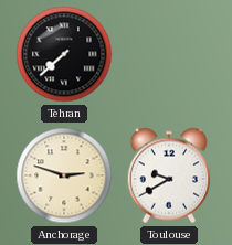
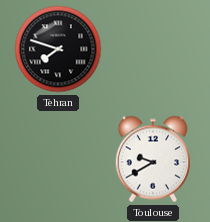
Tehran: 7:38 -> 7:48
Anchorage: 2:48 -> none
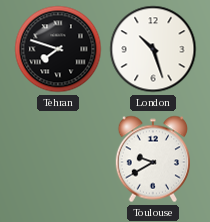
London: none -> 10:27
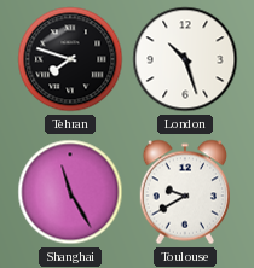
Shanghai: none -> 11:25
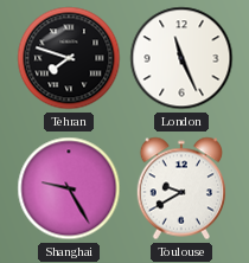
London: 10:27 -> 11:26
Shanghai: 11:25 -> 9:25
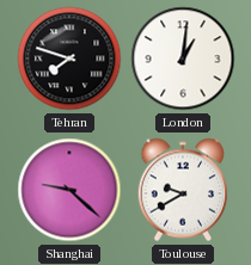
London: 11:26 -> 1:01
Shanghai: 9:25 -> 9:22
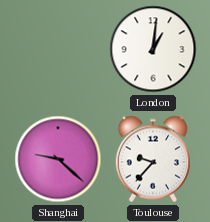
Tehran: 7:48 -> none
Toulouse: 9:40 -> 9:37
